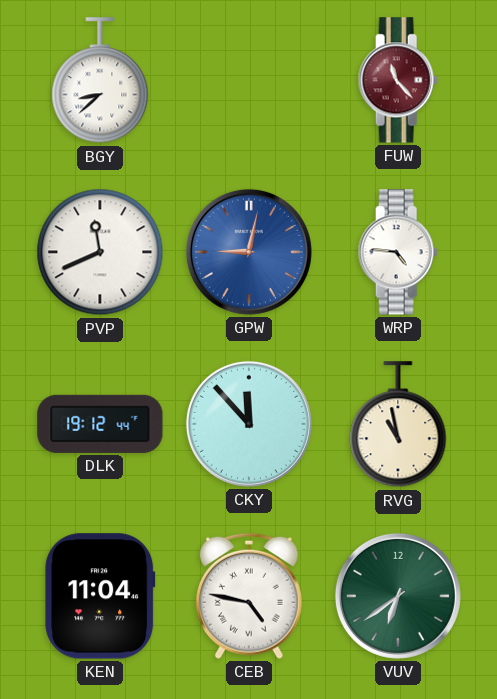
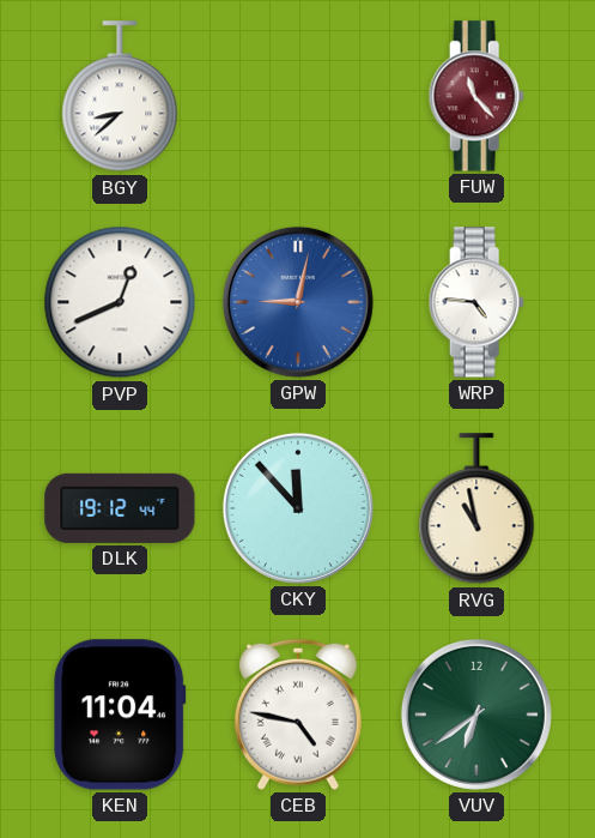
PVP: 11:41 -> 12:41
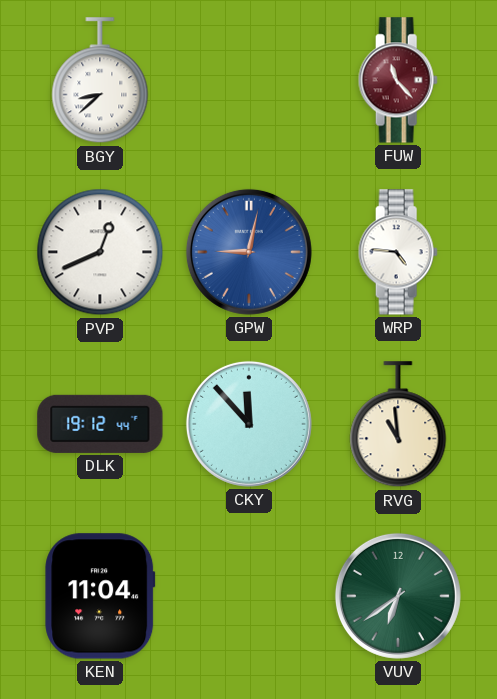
RVG: 10:58 -> 10:59
CEB: 4:47 -> none
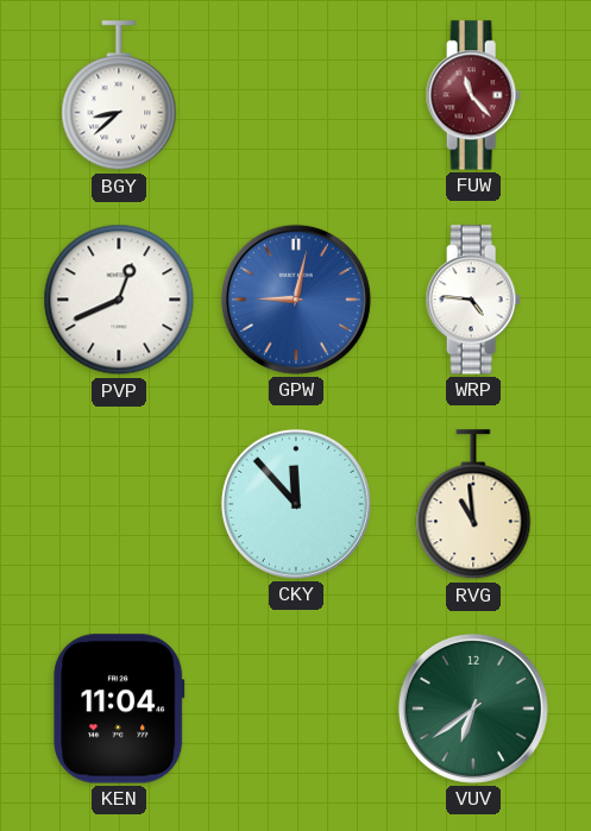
DLK: 19:12 -> none
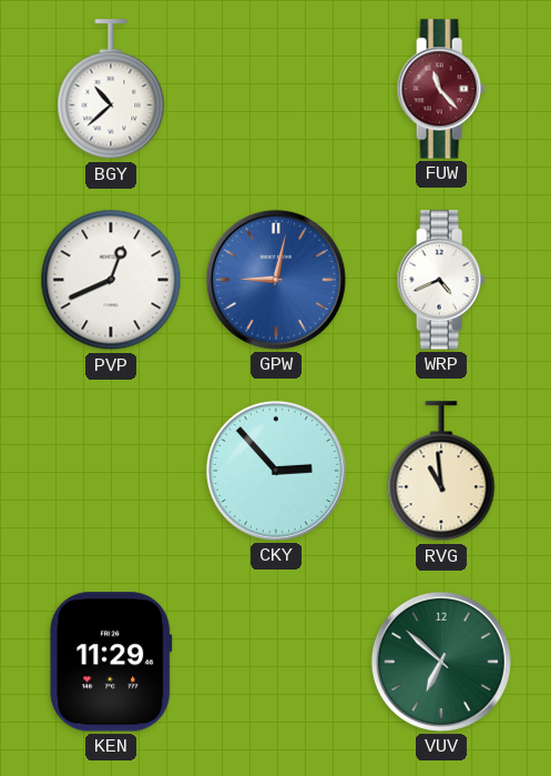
BGY: 8:38 -> 10:38
WRP: 4:46 -> 4:41
CKY: 11:53 -> 2:53
KEN: 11:04 -> 11:29
VUV: 6:39 -> 6:52
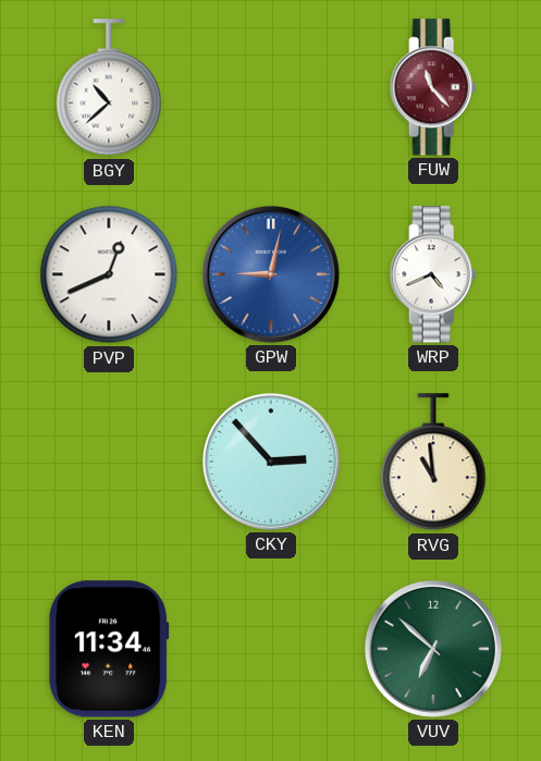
KEN: 11:29 -> 11:34
